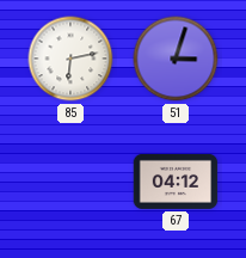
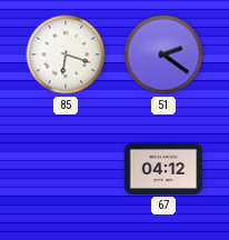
85: 6:13 -> 6:18
51: 3:03 -> 2:21
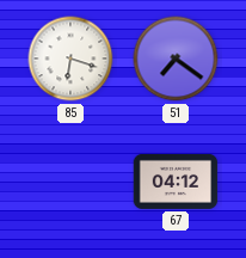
51: 2:21 -> 7:21
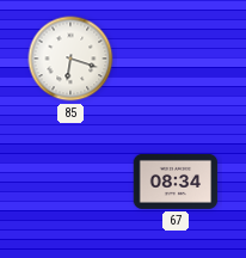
51: 7:21 -> none
67: 04:12 -> 08:34
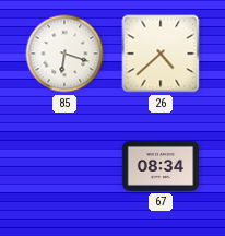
26: none -> 4:38
